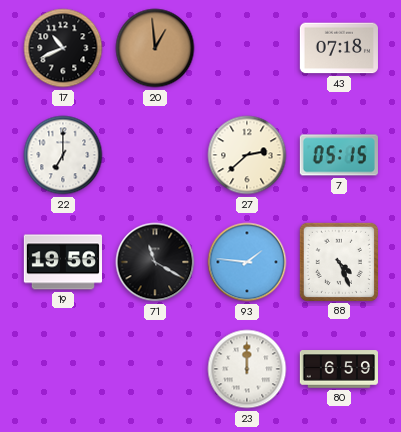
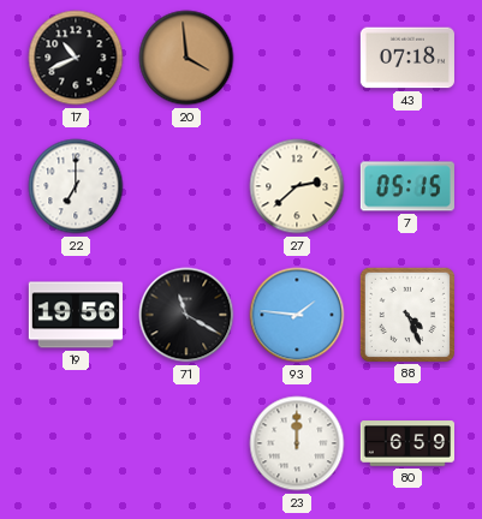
20: 12:59 -> 3:59
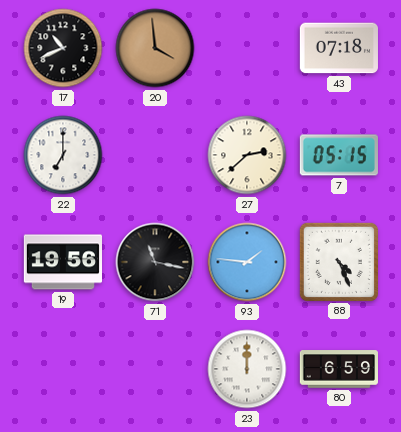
71: 11:20 -> 11:17
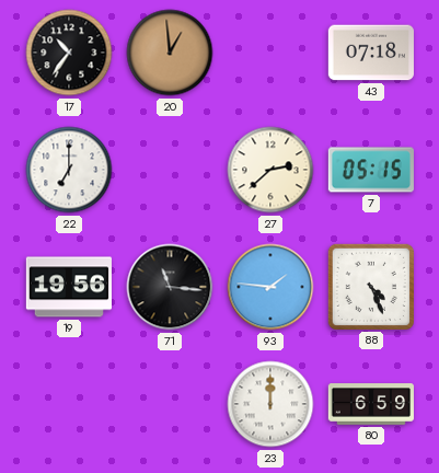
17: 10:41 -> 10:36
20: 3:59 -> 12:59
71: 11:17 -> 11:16
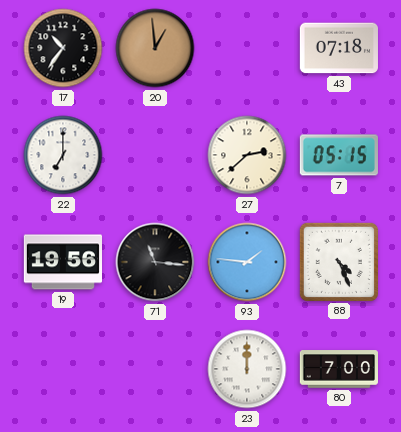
80: 6:59 -> 7:00
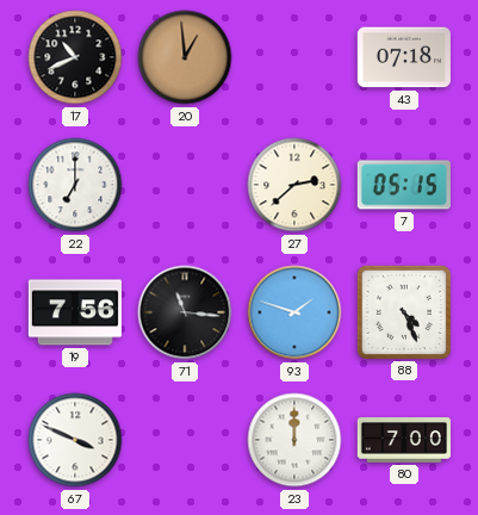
17: 10:36 -> 10:41
19: 19:56 -> 7:56
93: 1:46 -> 1:48
67: none -> 3:49
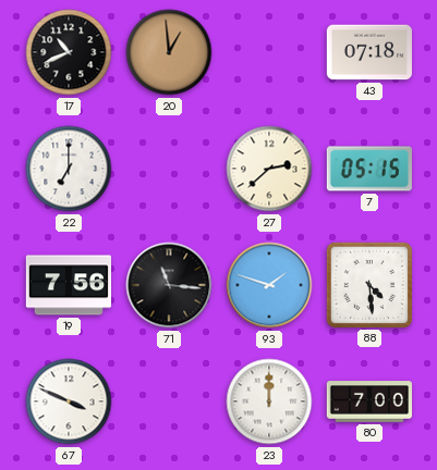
88: 4:26 -> 4:29
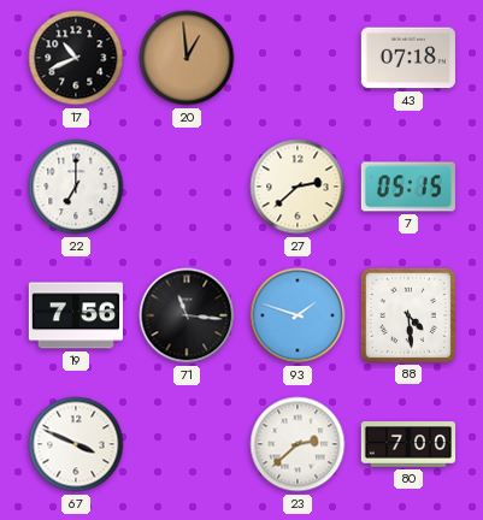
23: 12:00 -> 2:38
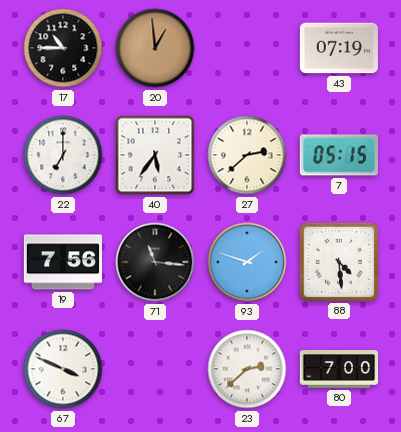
17: 10:41 -> 10:45
43: 07:18 -> 07:19
40: none -> 5:36
